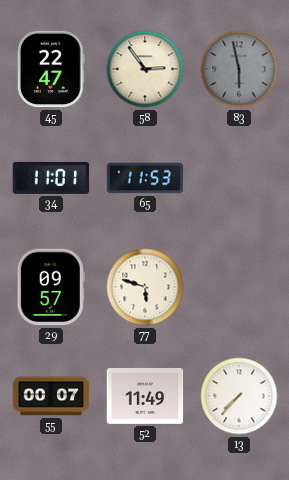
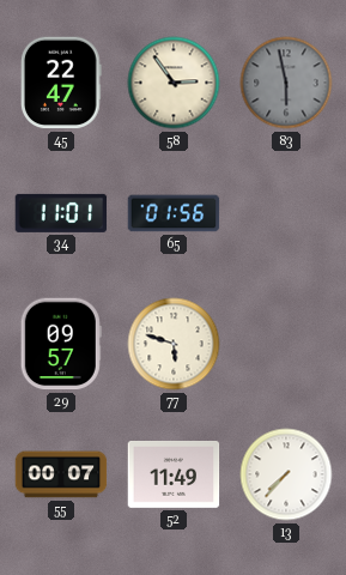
65: 11:53 -> 01:56
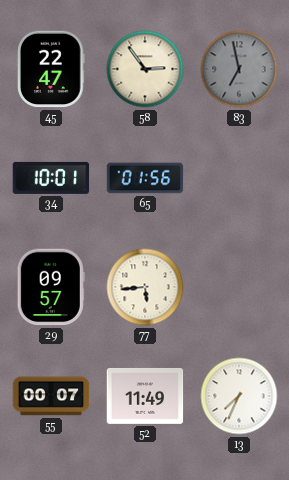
83: 5:58 -> 6:58
34: 11:01 -> 10:01
77: 5:48 -> 5:44
13: 7:37 -> 7:34
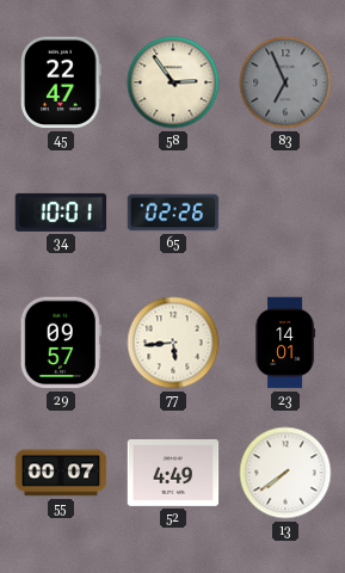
83: 6:58 -> 6:56
65: 01:56 -> 02:26
23: none -> 14:01
52: 11:49 -> 4:49
13: 7:34 -> 7:39
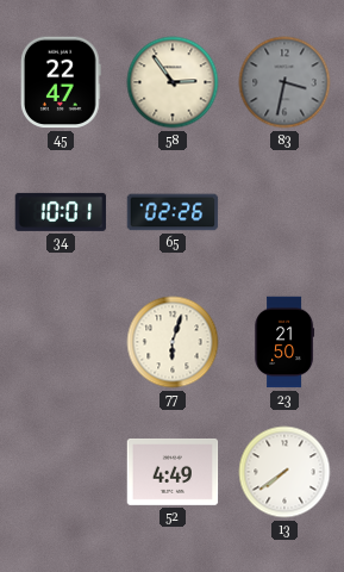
83: 6:56 -> 3:32
29: 09:57 -> none
77: 5:44 -> 6:03
23: 14:01 -> 21:50
55: 00:07 -> none
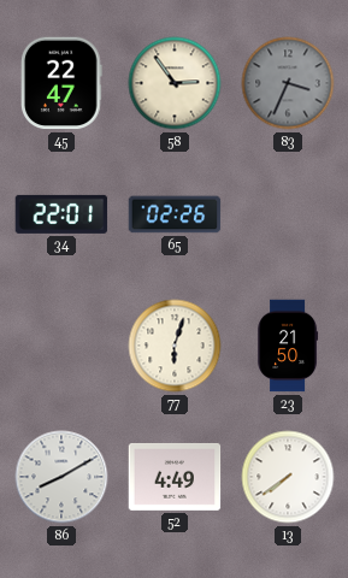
83: 3:32 -> 3:34
34: 10:01 -> 22:01
86: none -> 8:10
